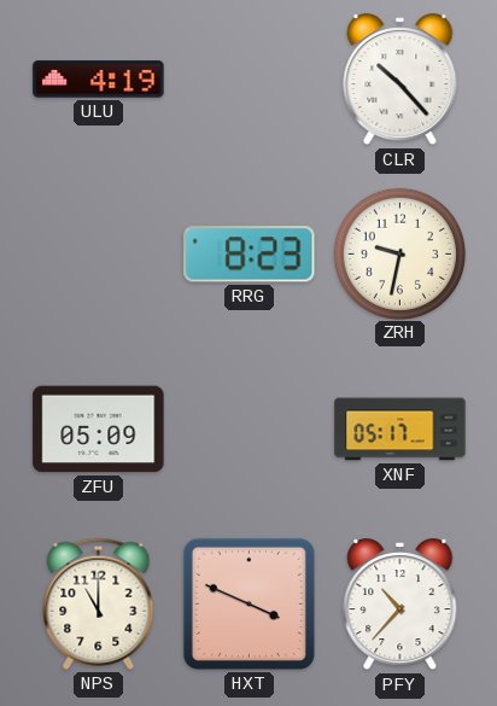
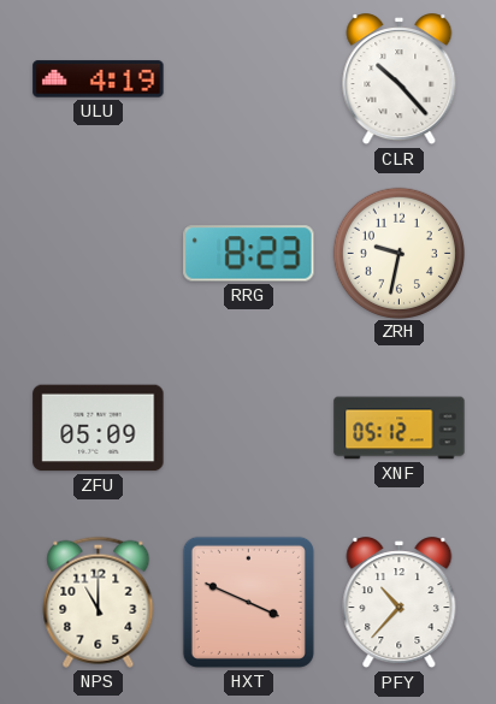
XNF: 05:17 -> 05:12
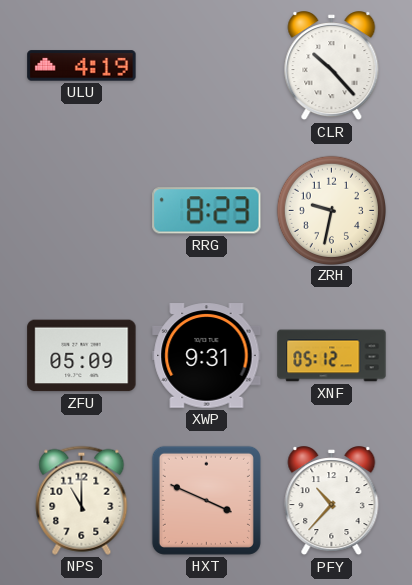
XWP: none -> 9:31
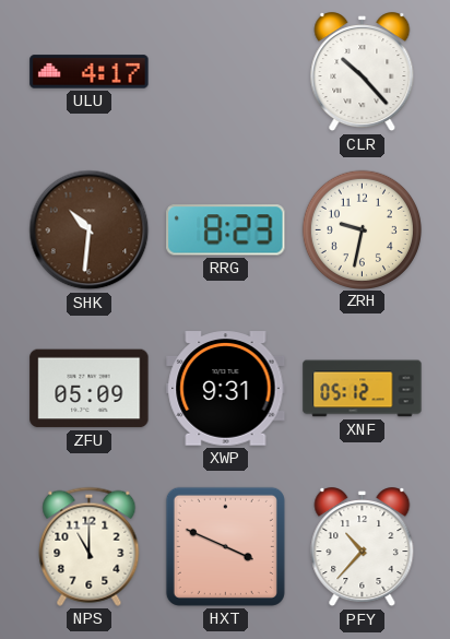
ULU: 4:19 -> 4:17
SHK: none -> 10:31
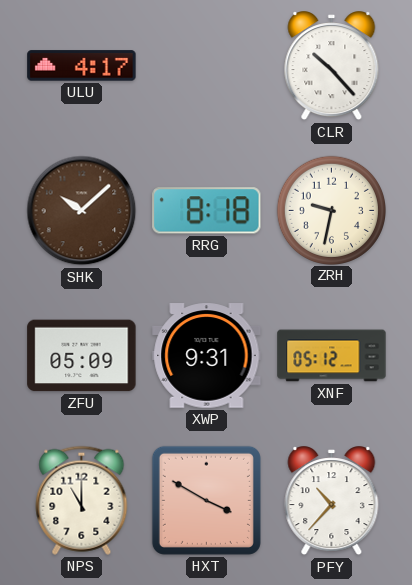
SHK: 10:31 -> 10:08
RRG: 8:23 -> 8:18
HXT: 3:49 -> 3:50
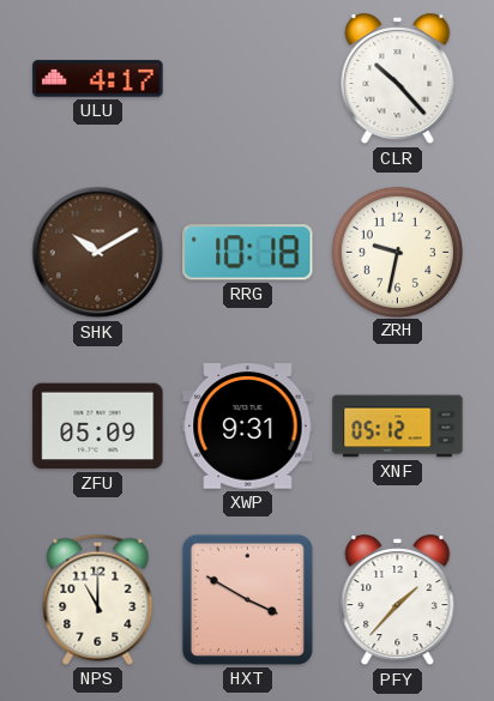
SHK: 10:08 -> 10:10
RRG: 8:18 -> 10:18
PFY: 10:37 -> 1:37
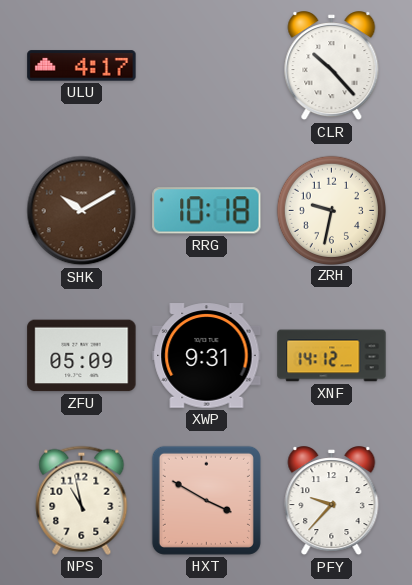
XNF: 05:12 -> 14:12
NPS: 11:00 -> 10:58
PFY: 1:37 -> 9:37
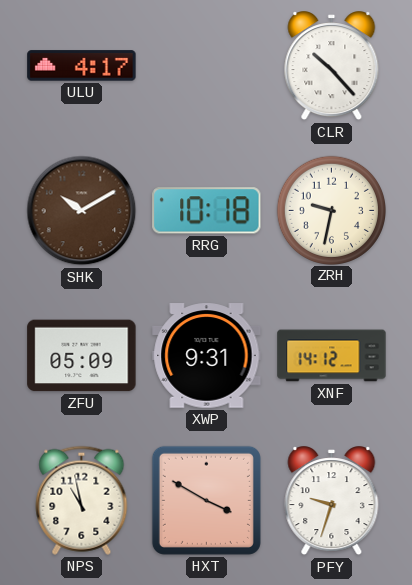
PFY: 9:37 -> 9:33
